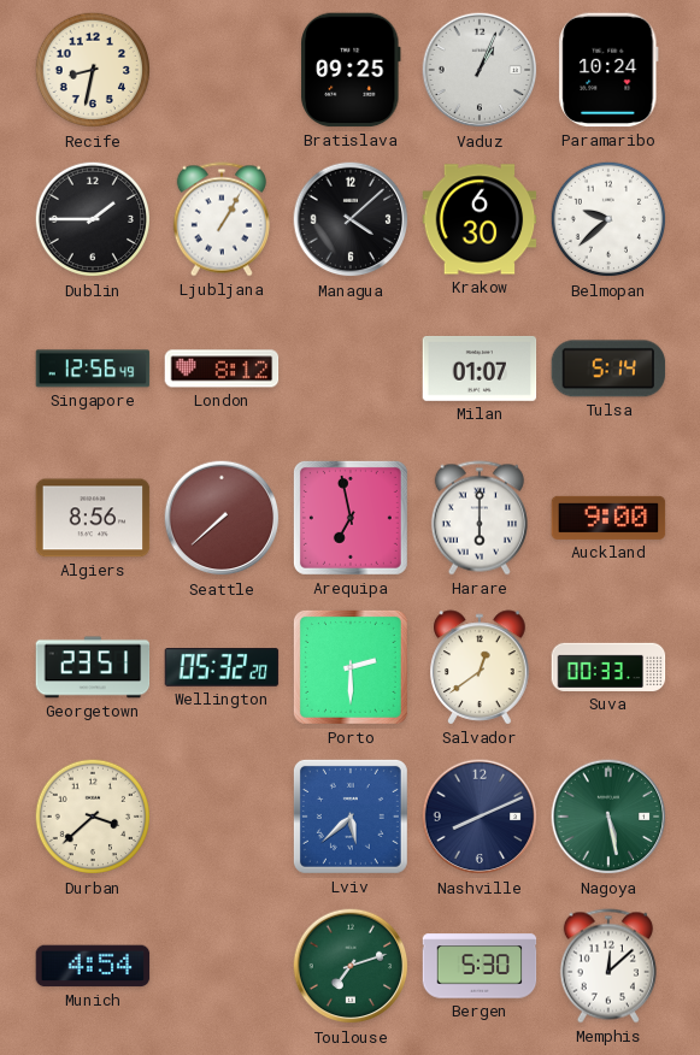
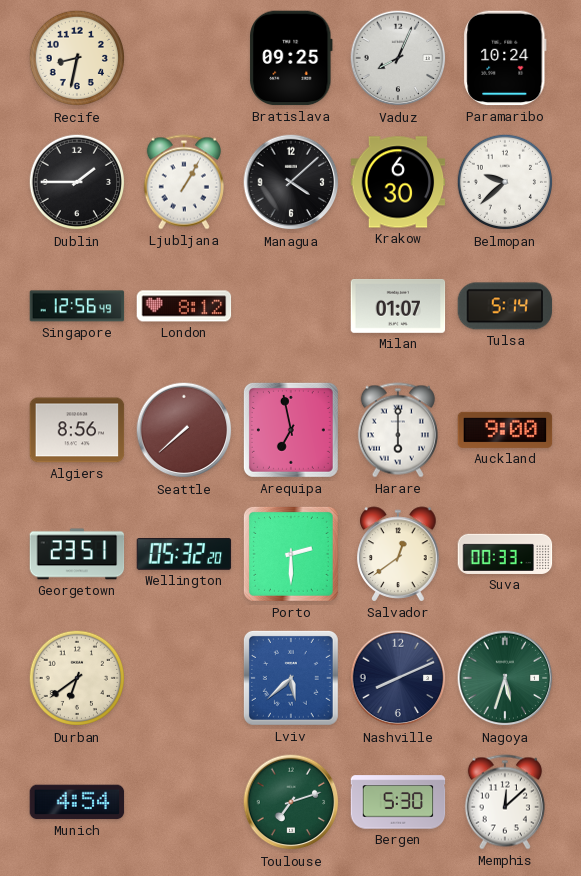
Vaduz: 1:04 -> 8:04
Durban: 3:38 -> 6:39
Nagoya: 5:28 -> 5:33
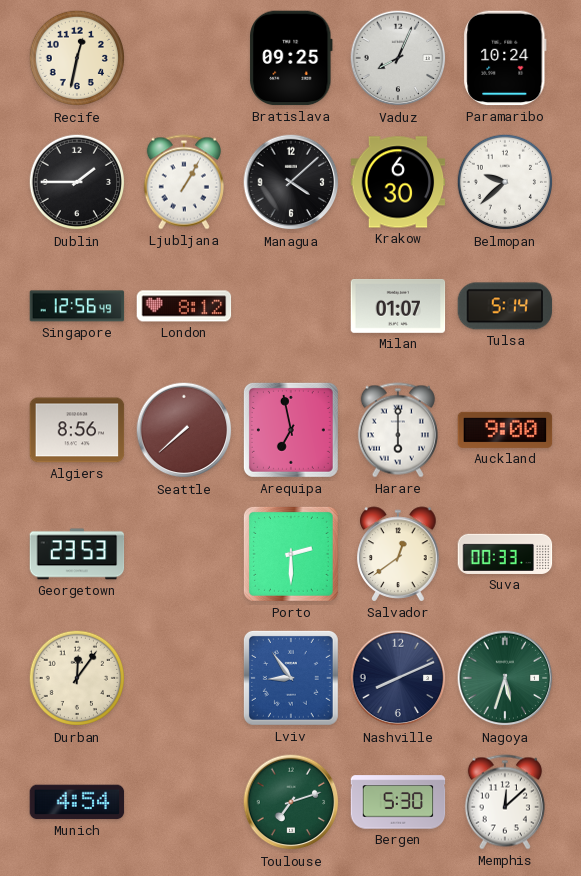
Recife: 8:32 -> 12:32
Georgetown: 23:51 -> 23:53
Wellington: 05:32 -> none
Durban: 6:39 -> 12:06
Lviv: 5:38 -> 8:54
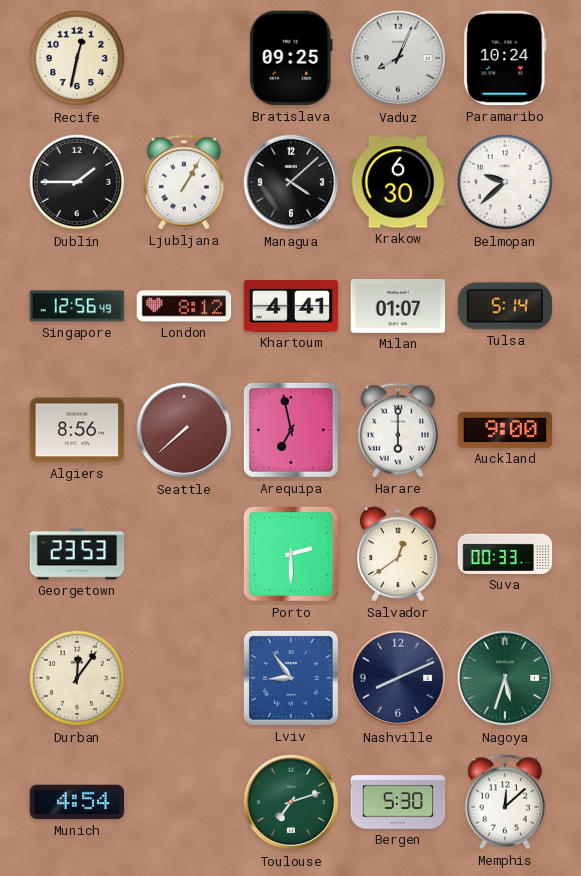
Khartoum: none -> 4:41
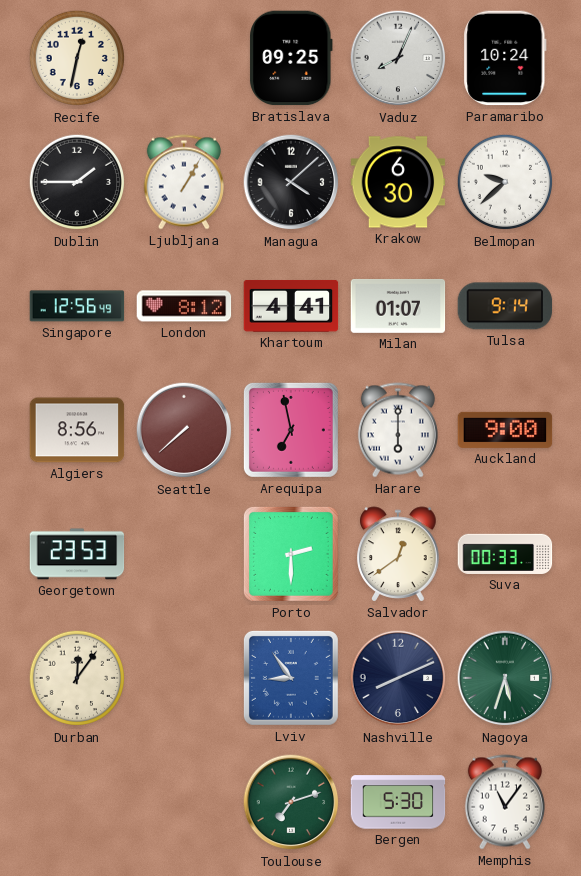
Tulsa: 5:14 -> 9:14
Munich: 4:54 -> none
Memphis: 12:08 -> 11:06
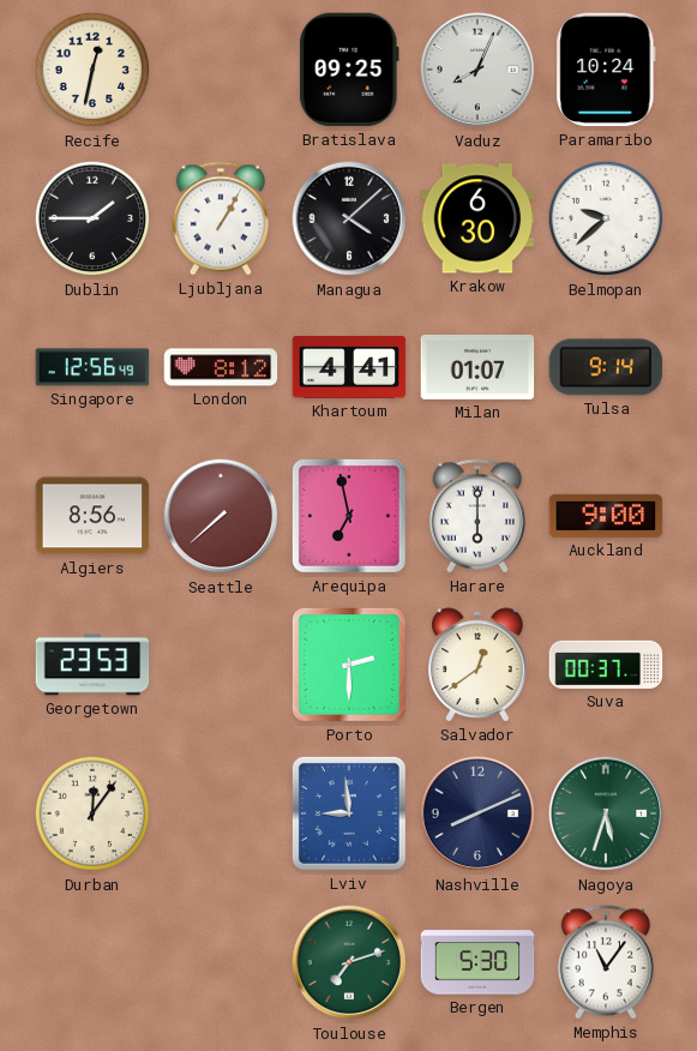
Suva: 00:33 -> 00:37
Lviv: 8:54 -> 8:59
